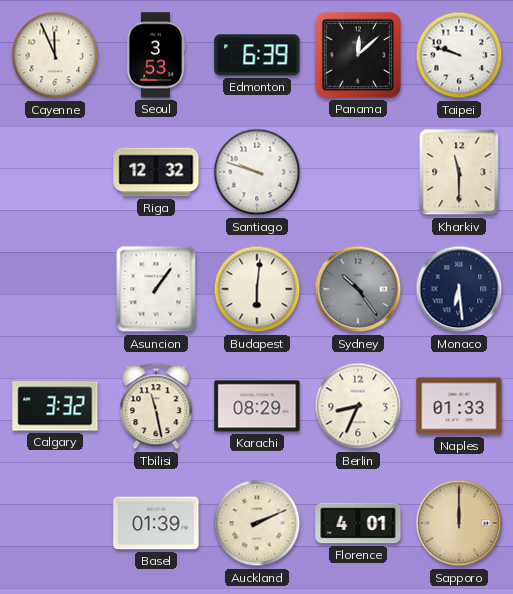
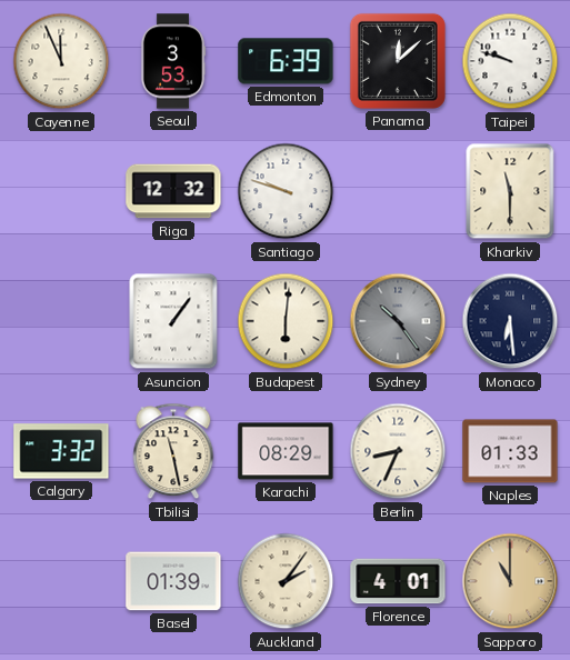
Auckland: 2:11 -> 2:06
Sapporo: 12:00 -> 11:00
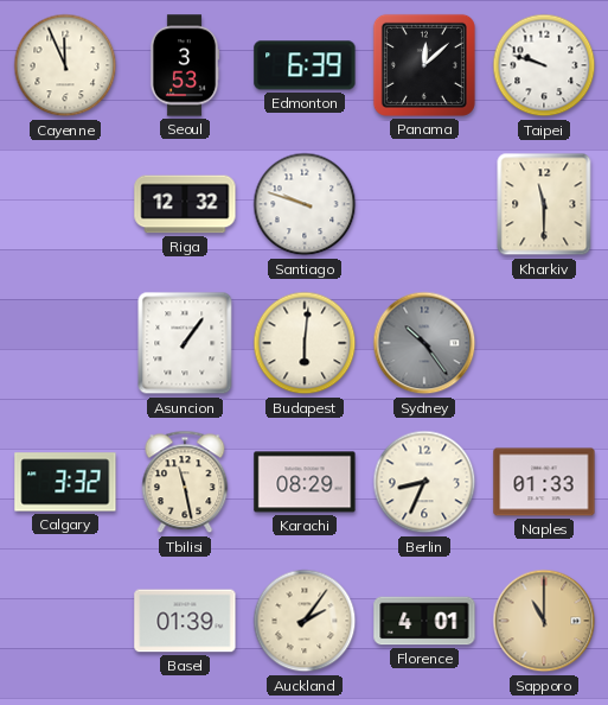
Monaco: 6:29 -> none
